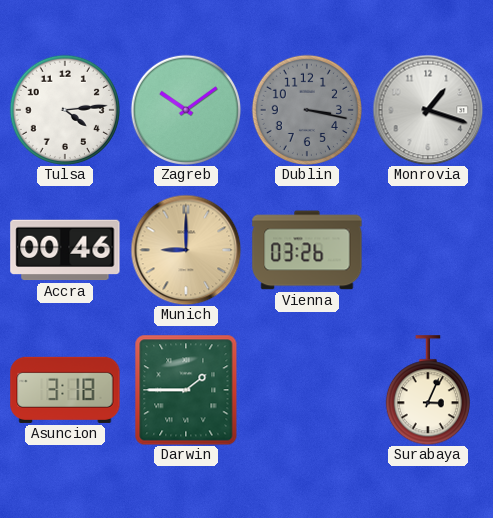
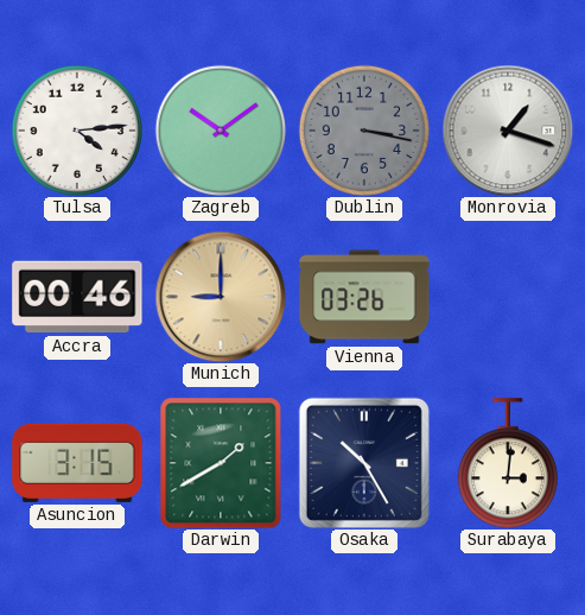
Asuncion: 3:18 -> 3:15
Darwin: 1:45 -> 1:40
Osaka: none -> 10:25
Surabaya: 3:04 -> 3:01
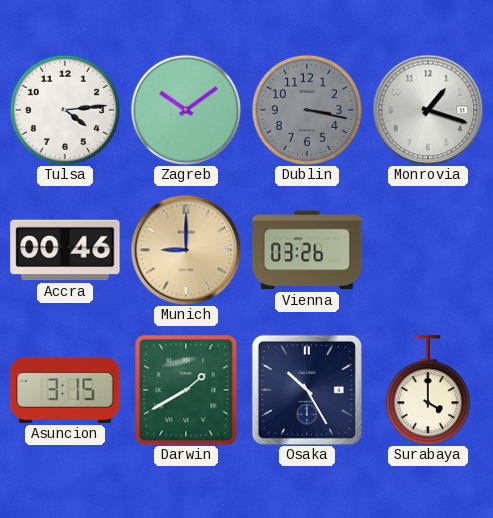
Surabaya: 3:01 -> 4:00
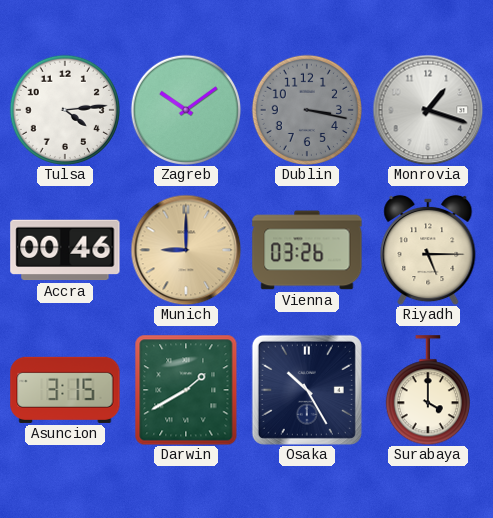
Riyadh: none -> 5:15
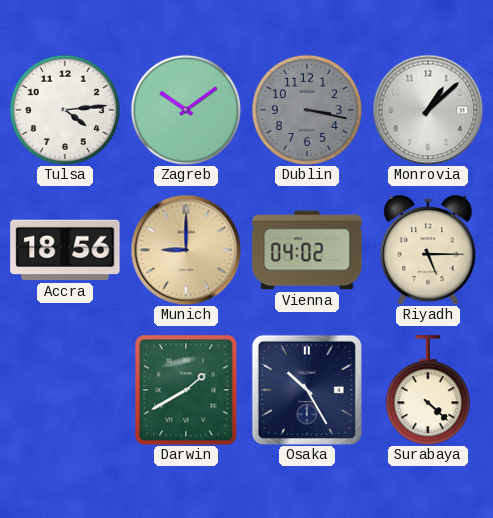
Monrovia: 1:18 -> 1:08
Accra: 00:46 -> 18:56
Vienna: 03:26 -> 04:02
Asuncion: 3:15 -> none
Surabaya: 4:00 -> 4:22
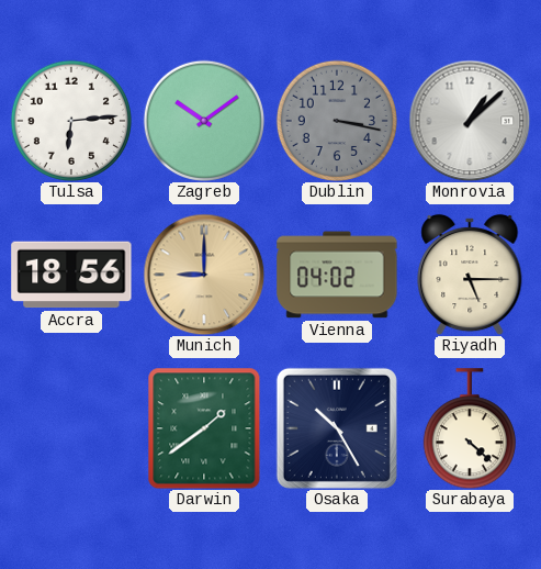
Tulsa: 4:14 -> 6:14
Darwin: 1:40 -> 1:39
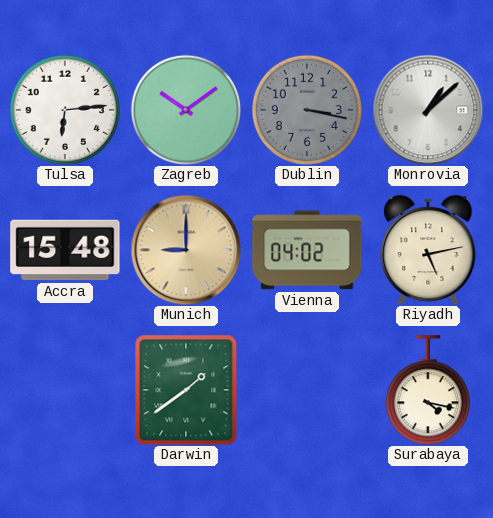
Accra: 18:56 -> 15:48
Riyadh: 5:15 -> 5:13
Osaka: 10:25 -> none
Surabaya: 4:22 -> 4:17
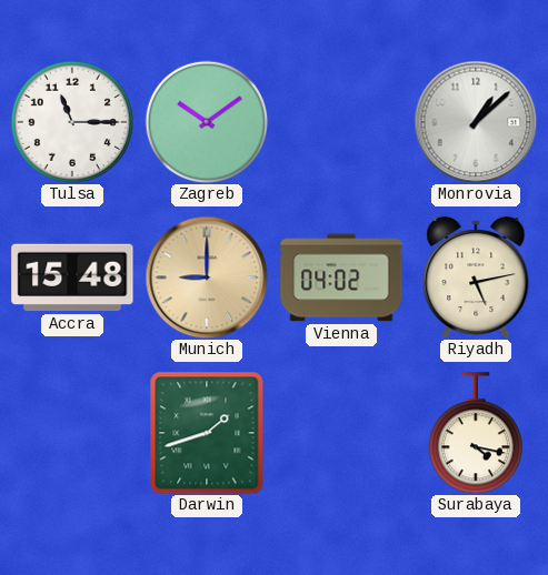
Tulsa: 6:14 -> 11:15
Dublin: 3:17 -> none
Darwin: 1:39 -> 1:42
